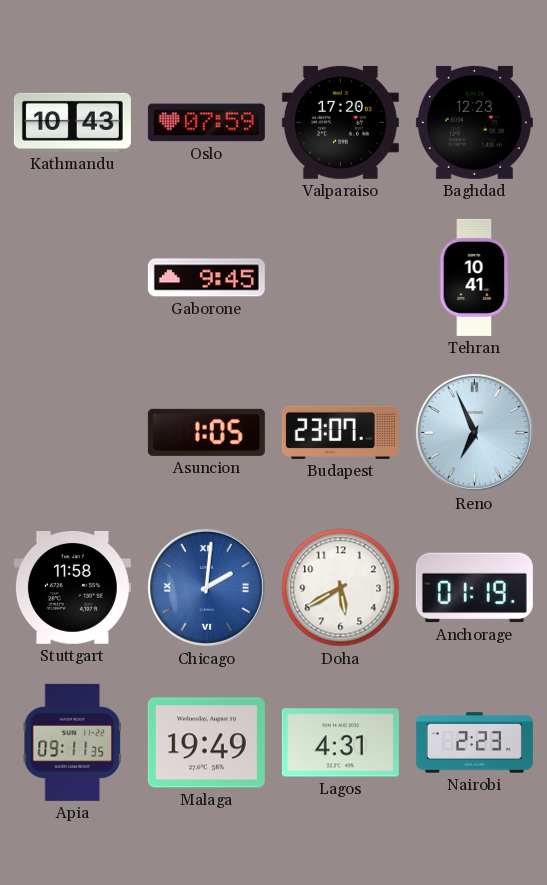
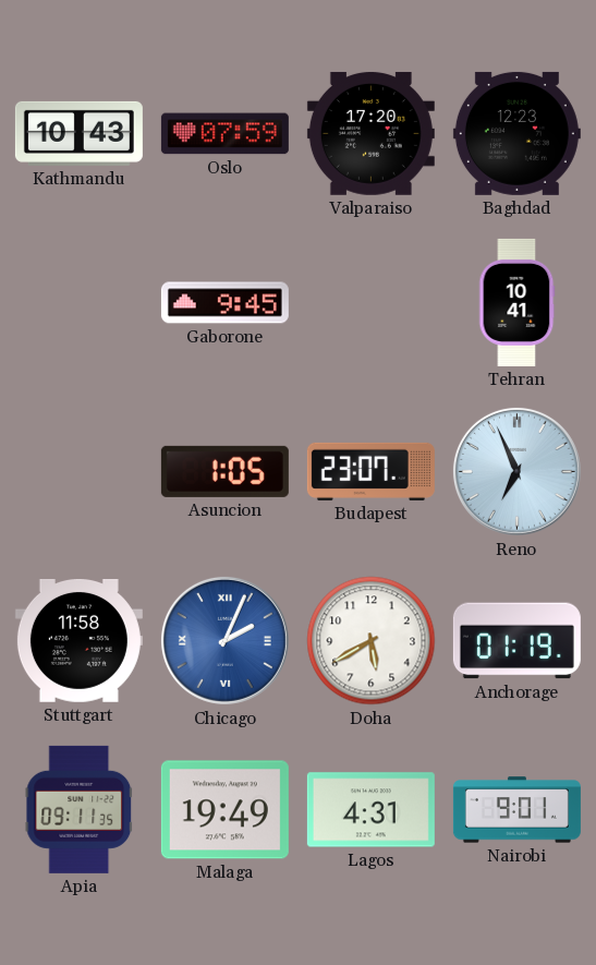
Chicago: 2:01 -> 2:04
Nairobi: 2:23 -> 9:01
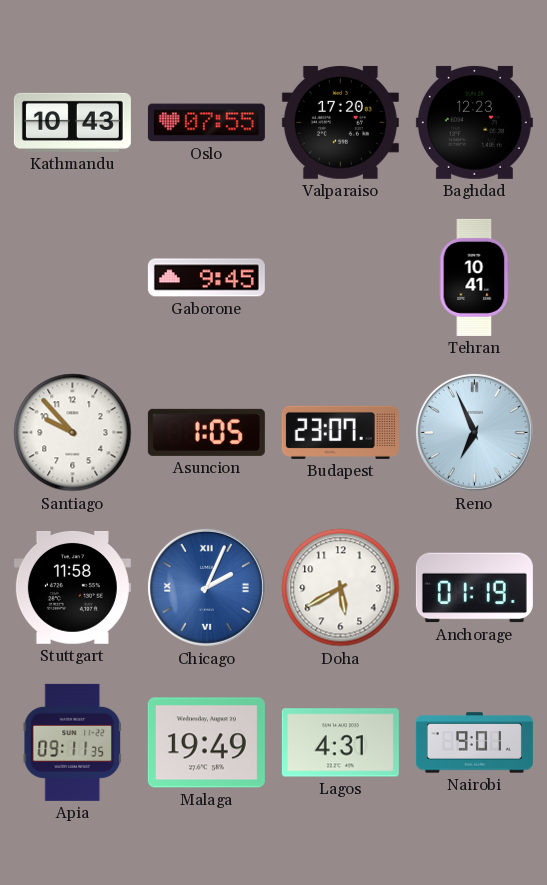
Oslo: 07:59 -> 07:55
Santiago: none -> 9:53
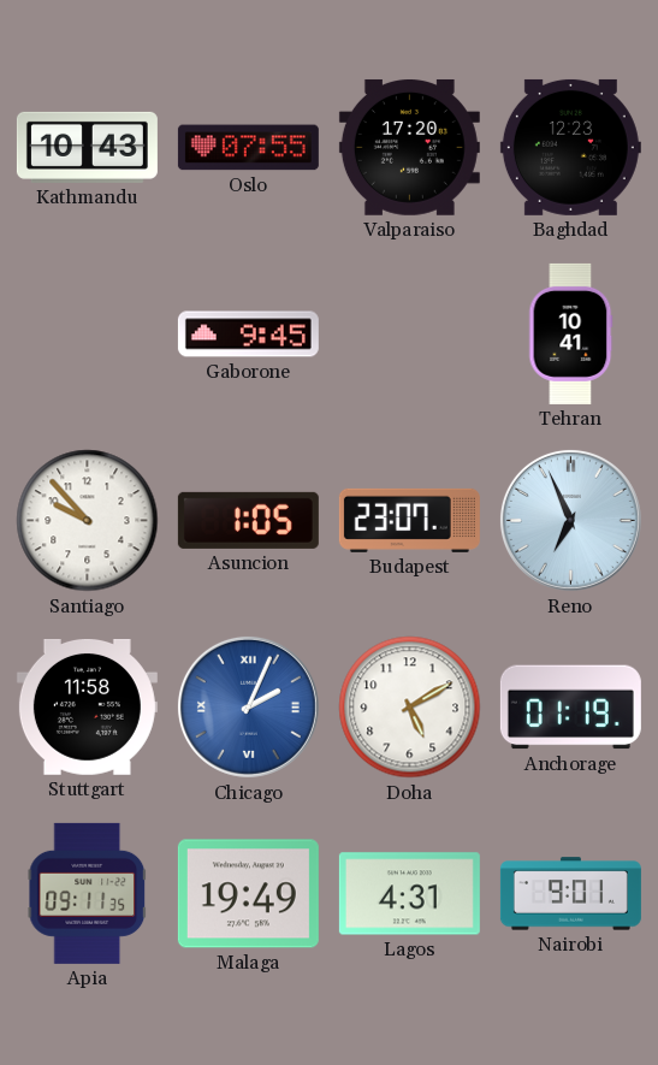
Doha: 5:40 -> 5:10
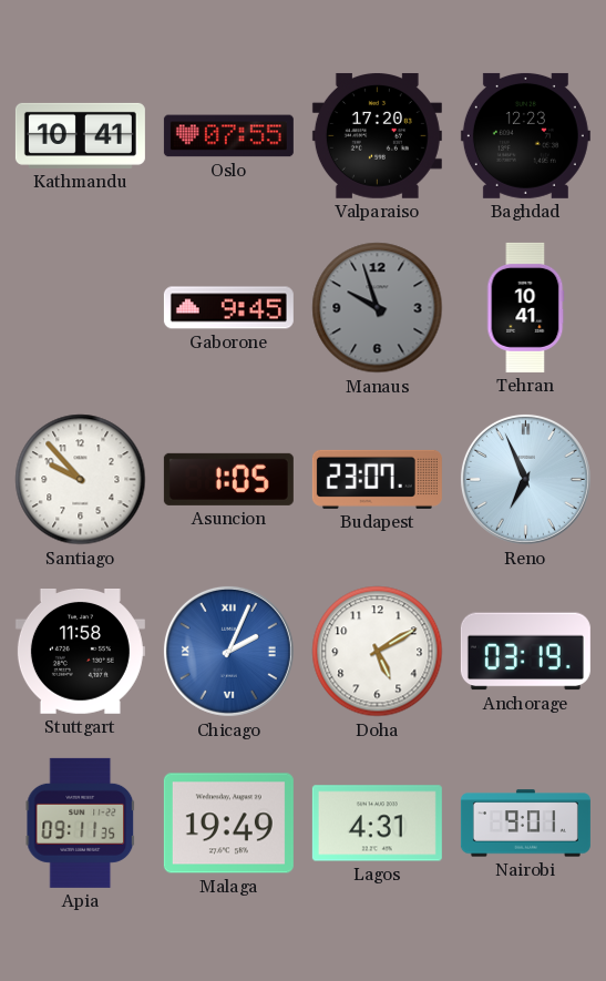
Kathmandu: 10:43 -> 10:41
Manaus: none -> 9:57
Anchorage: 01:19 -> 03:19
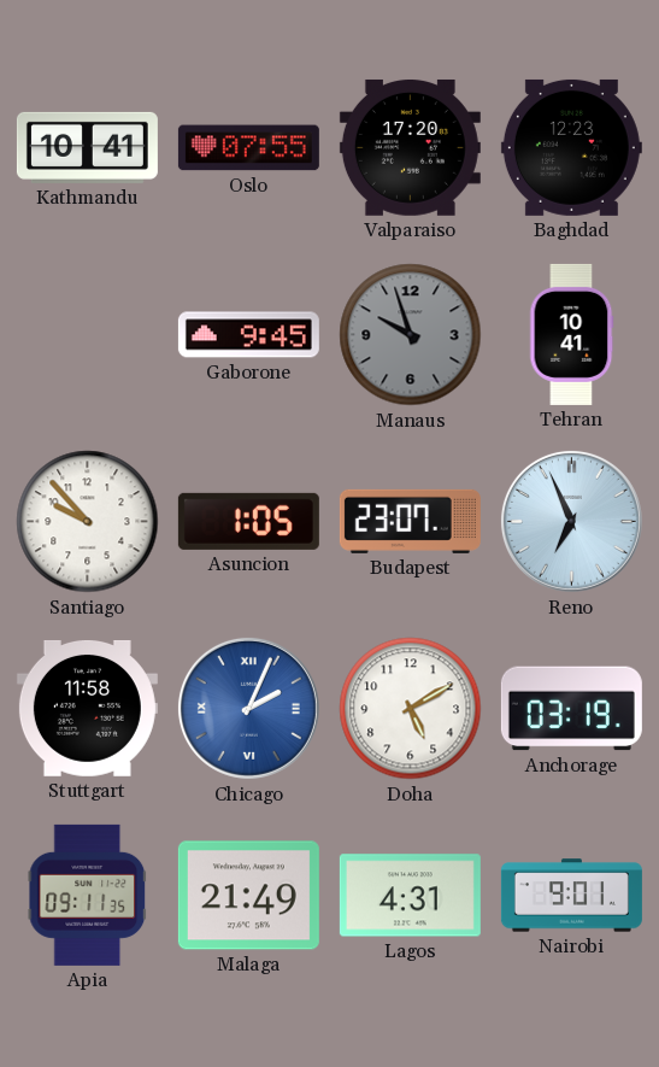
Malaga: 19:49 -> 21:49
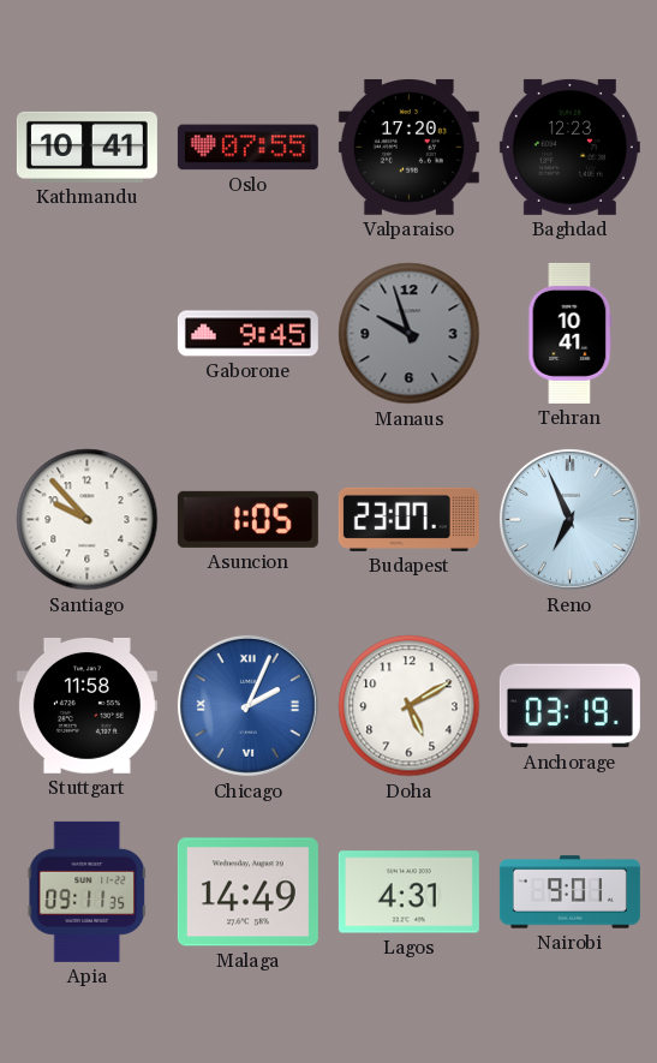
Malaga: 21:49 -> 14:49
